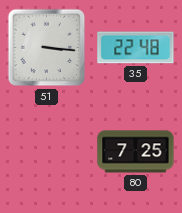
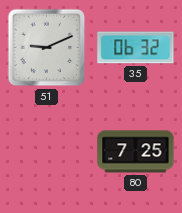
51: 3:16 -> 9:11
35: 22:48 -> 06:32
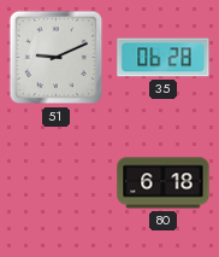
35: 06:32 -> 06:28
80: 7:25 -> 6:18
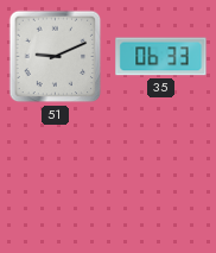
35: 06:28 -> 06:33
80: 6:18 -> none
